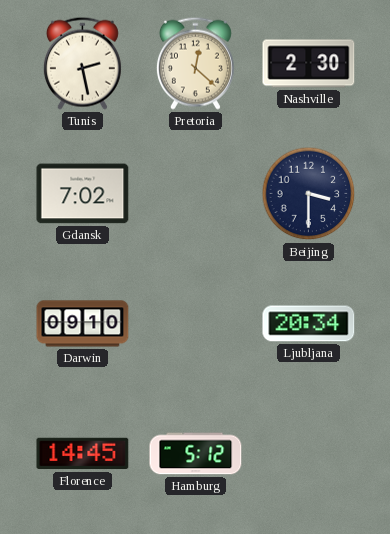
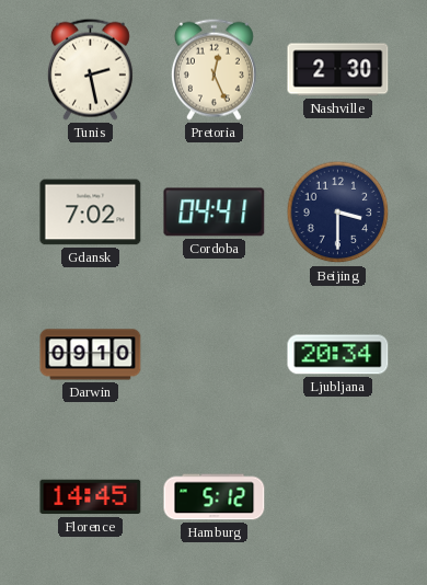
Pretoria: 12:22 -> 12:26
Cordoba: none -> 04:41
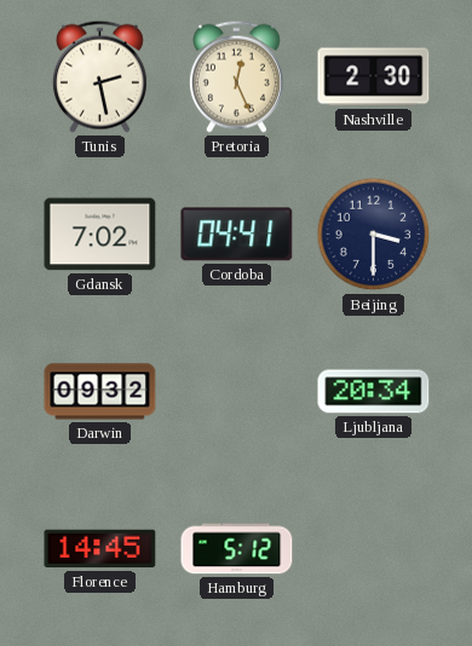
Darwin: 09:10 -> 09:32
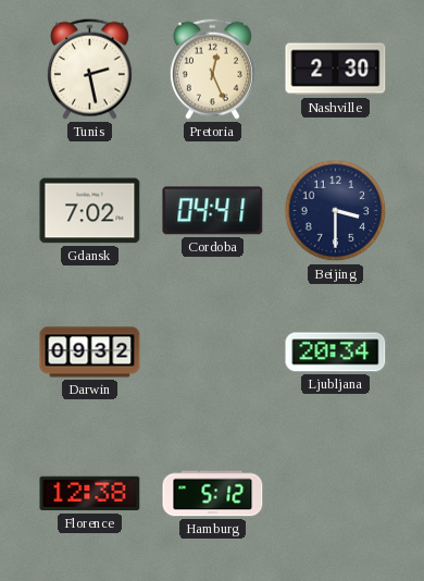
Florence: 14:45 -> 12:38
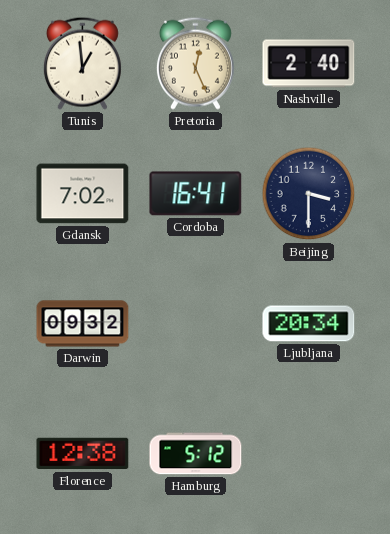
Tunis: 2:28 -> 12:59
Nashville: 2:30 -> 2:40
Cordoba: 04:41 -> 16:41
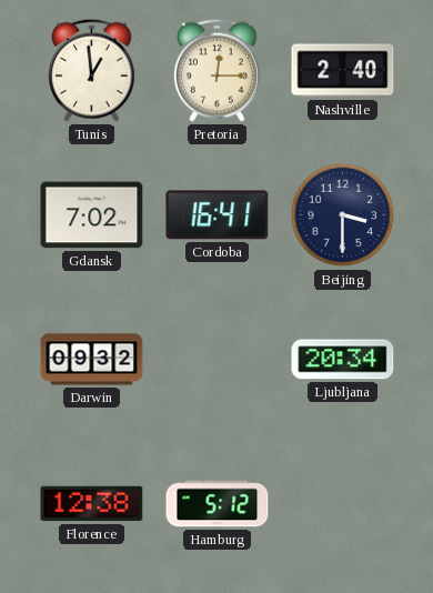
Pretoria: 12:26 -> 12:15
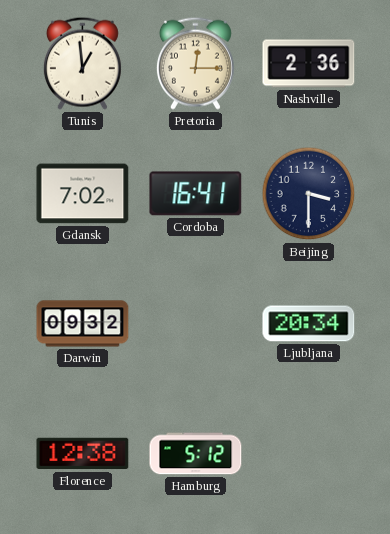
Nashville: 2:40 -> 2:36
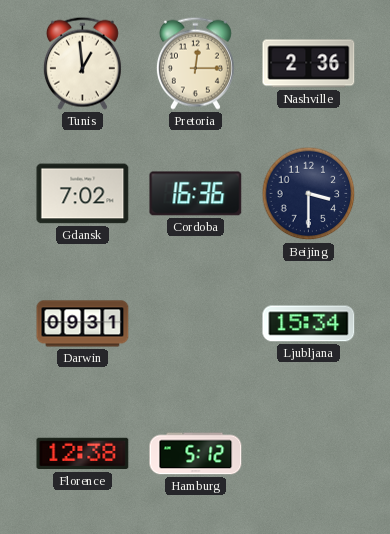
Cordoba: 16:41 -> 16:36
Darwin: 09:32 -> 09:31
Ljubljana: 20:34 -> 15:34
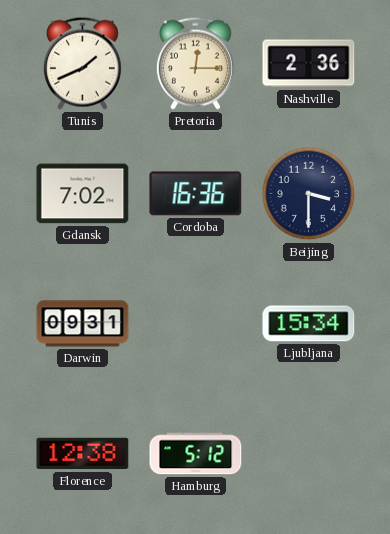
Tunis: 12:59 -> 1:41
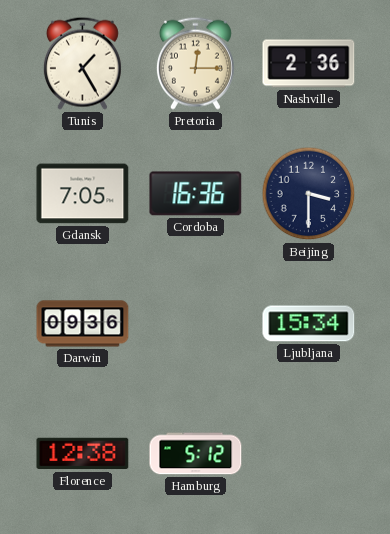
Tunis: 1:41 -> 1:25
Gdansk: 7:02 -> 7:05
Darwin: 09:31 -> 09:36
